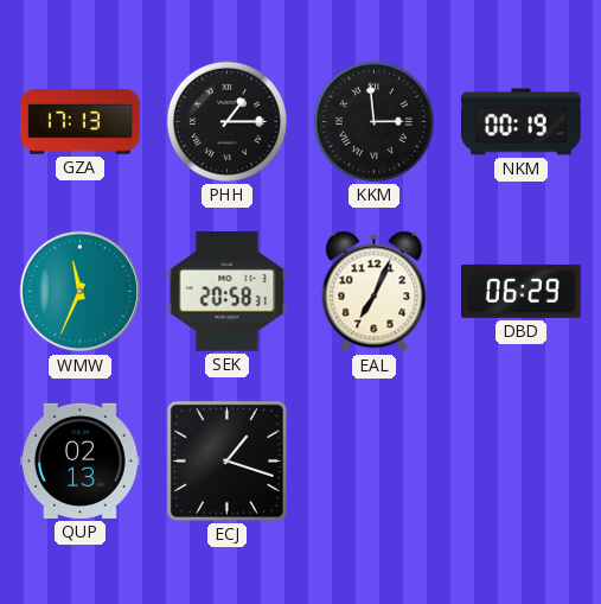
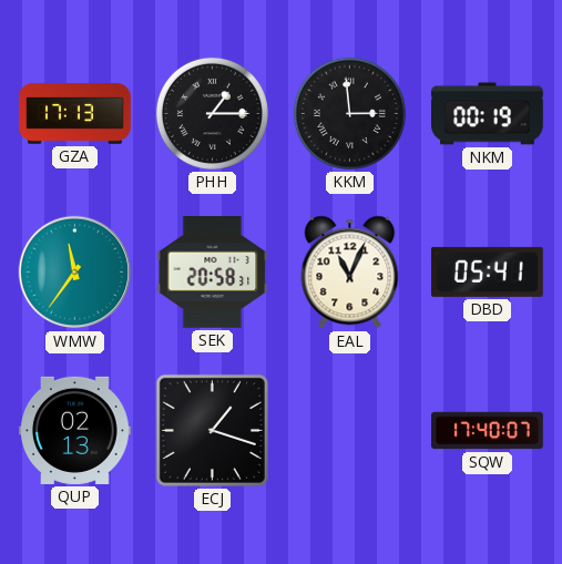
WMW: 11:34 -> 11:36
EAL: 7:04 -> 11:04
DBD: 06:29 -> 05:41
SQW: none -> 17:40
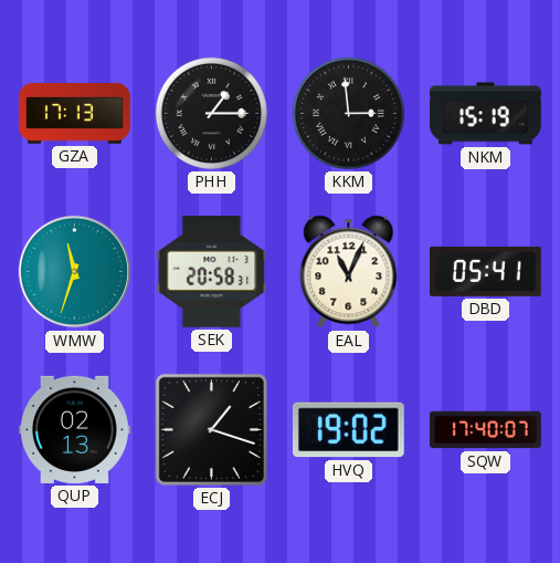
NKM: 00:19 -> 15:19
WMW: 11:36 -> 11:33
HVQ: none -> 19:02
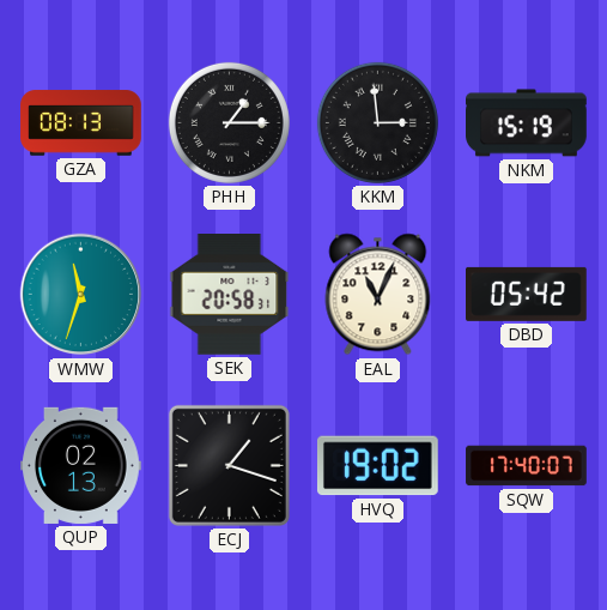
GZA: 17:13 -> 08:13
DBD: 05:41 -> 05:42
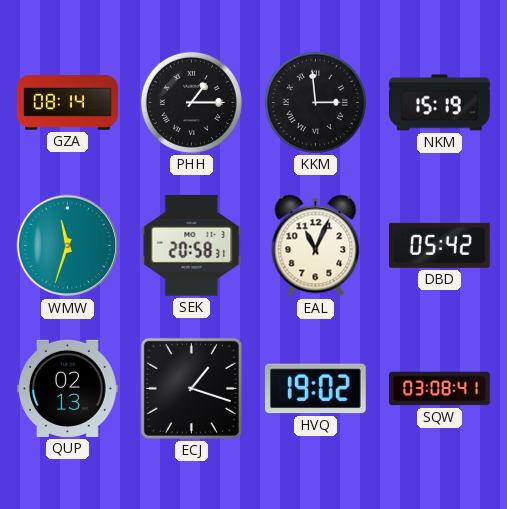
GZA: 08:13 -> 08:14
SQW: 17:40 -> 03:08
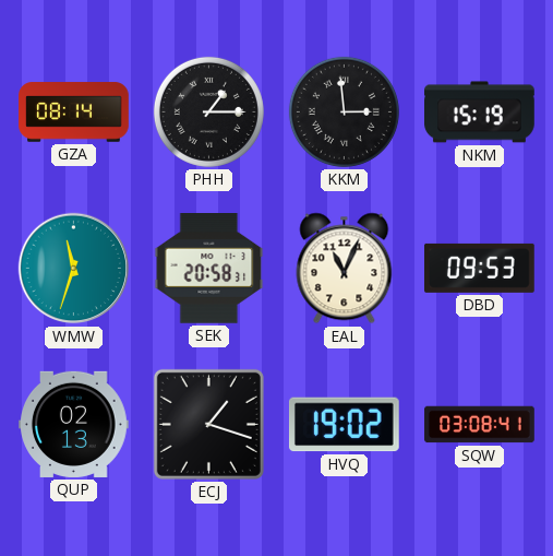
DBD: 05:42 -> 09:53
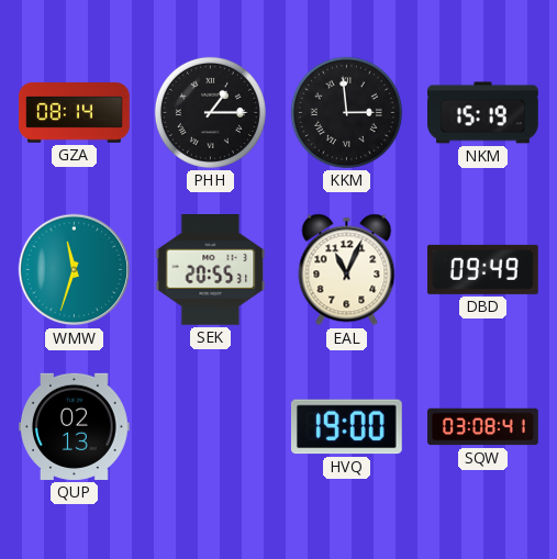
SEK: 20:58 -> 20:55
DBD: 09:53 -> 09:49
ECJ: 1:18 -> none
HVQ: 19:02 -> 19:00
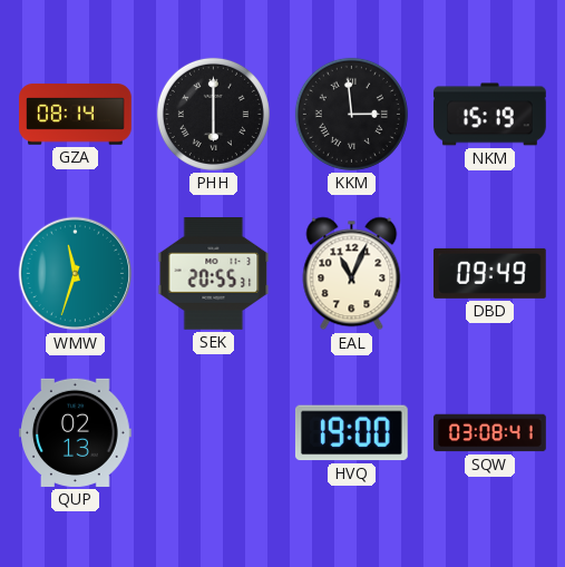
PHH: 1:15 -> 6:00
